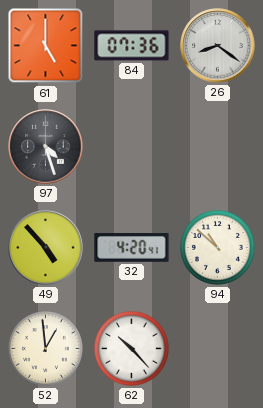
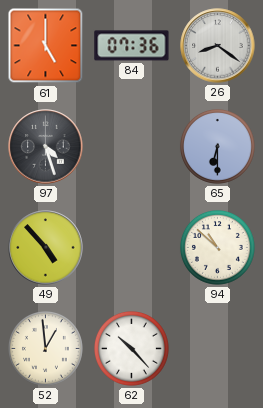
65: none -> 6:30
32: 4:20 -> none
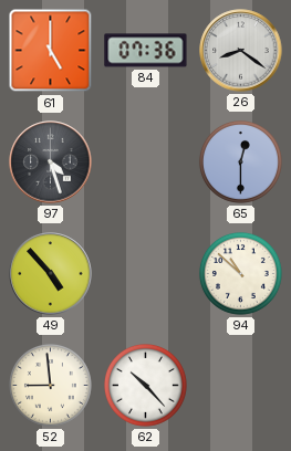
65: 6:30 -> 12:30
52: 12:59 -> 8:59
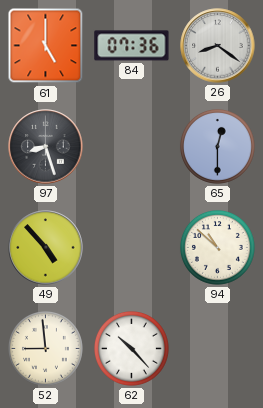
97: 4:27 -> 8:27
